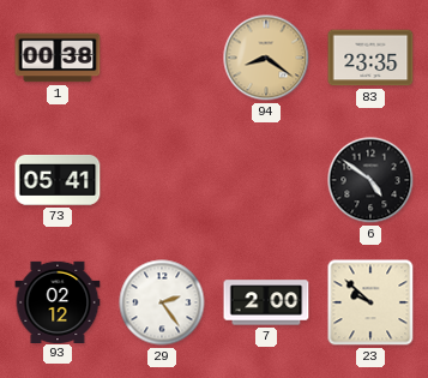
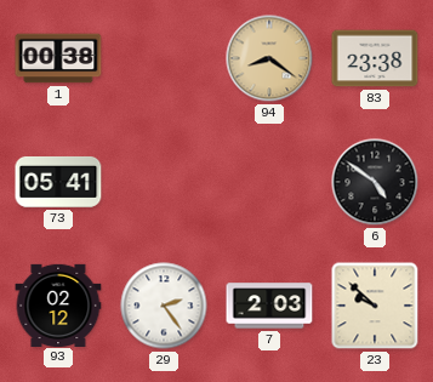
83: 23:35 -> 23:38
7: 2:00 -> 2:03
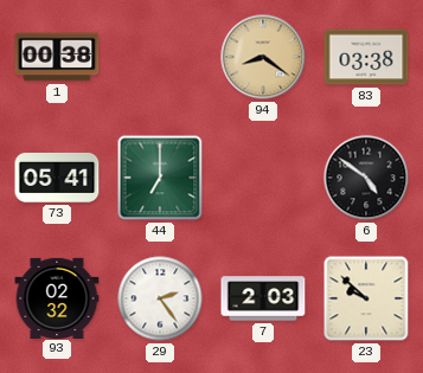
83: 23:38 -> 03:38
44: none -> 7:00
93: 02:12 -> 02:32
